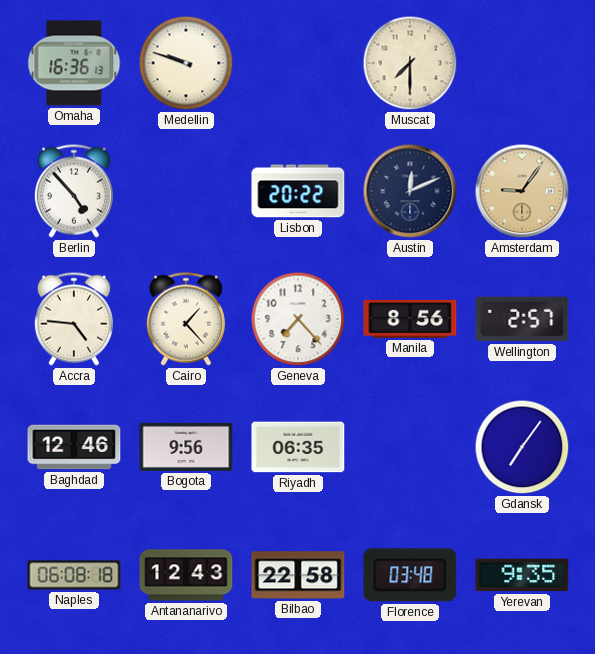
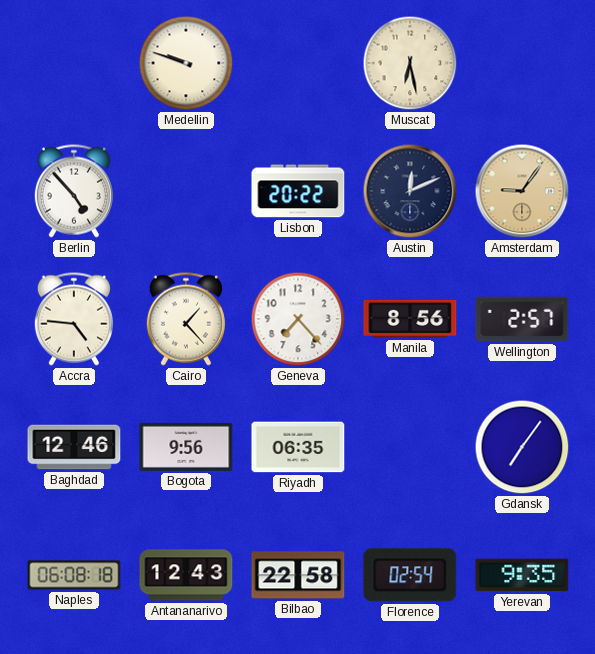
Omaha: 16:36 -> none
Muscat: 7:30 -> 6:28
Florence: 03:48 -> 02:54
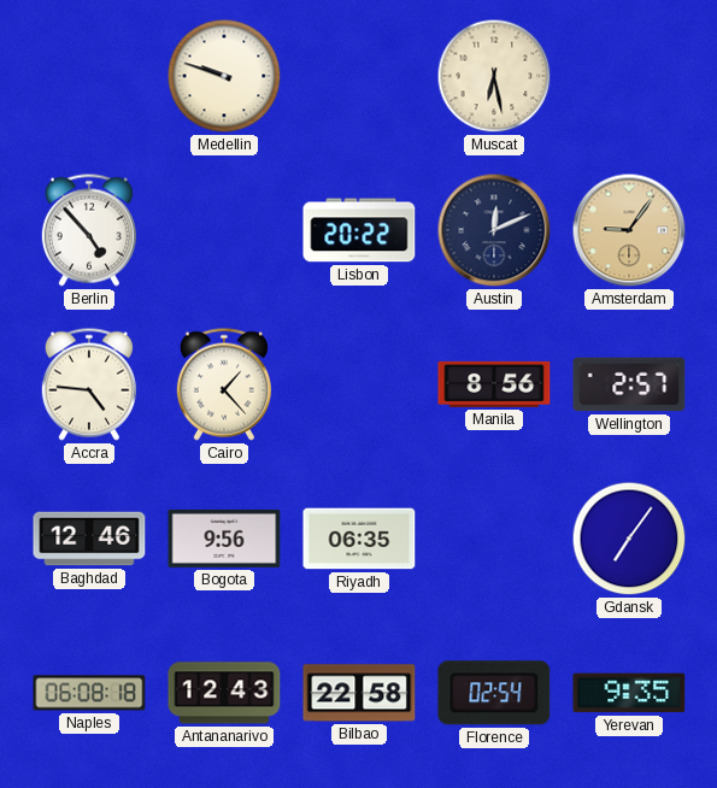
Geneva: 7:23 -> none
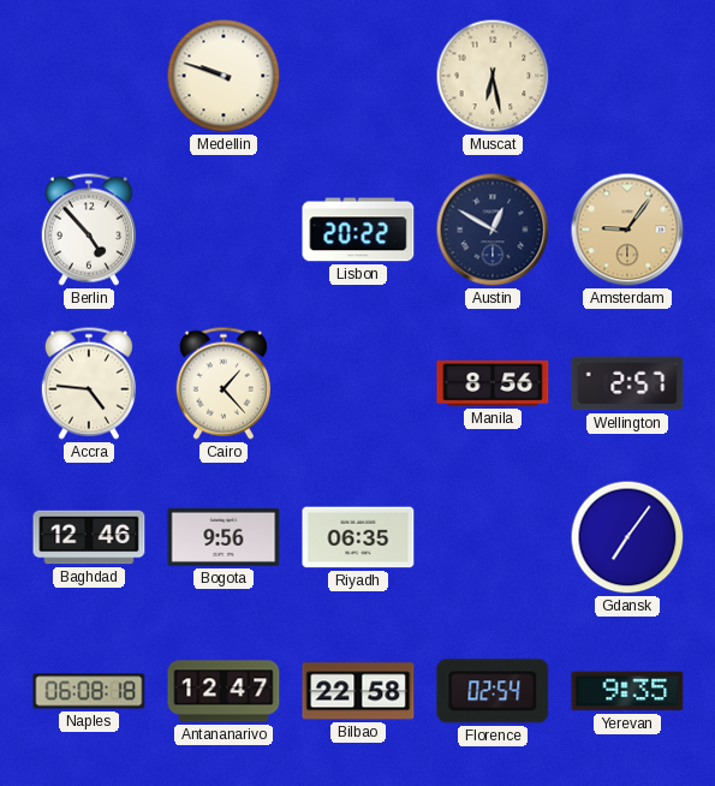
Austin: 12:11 -> 12:50
Antananarivo: 12:43 -> 12:47
